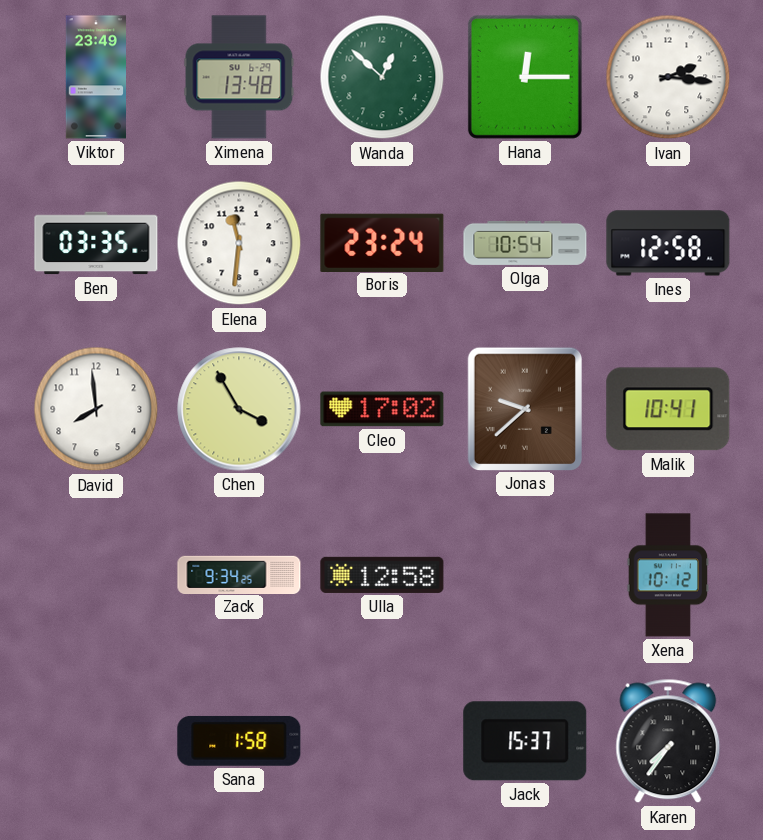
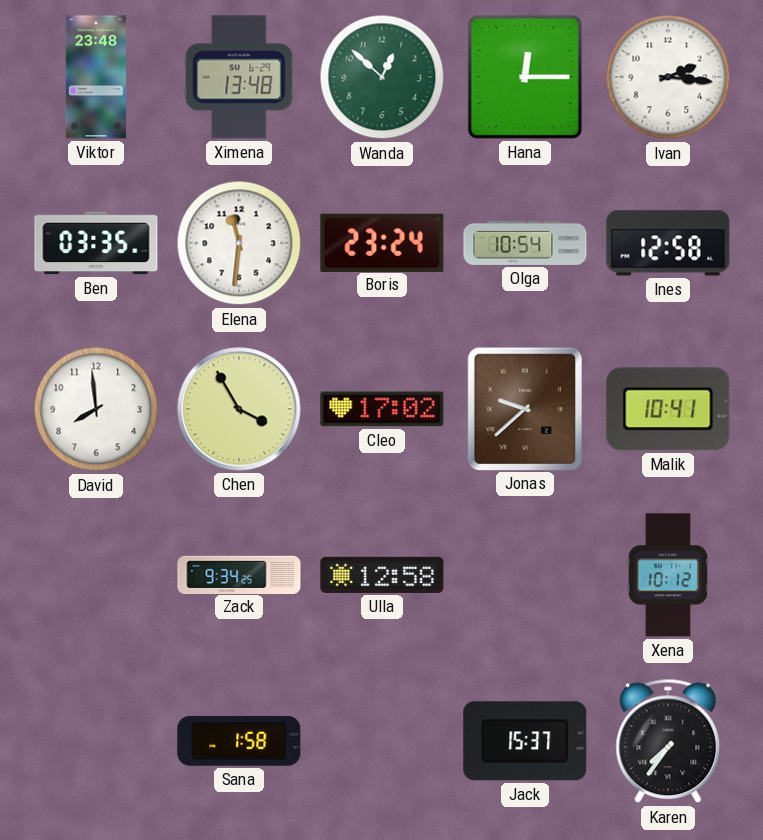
Viktor: 23:49 -> 23:48
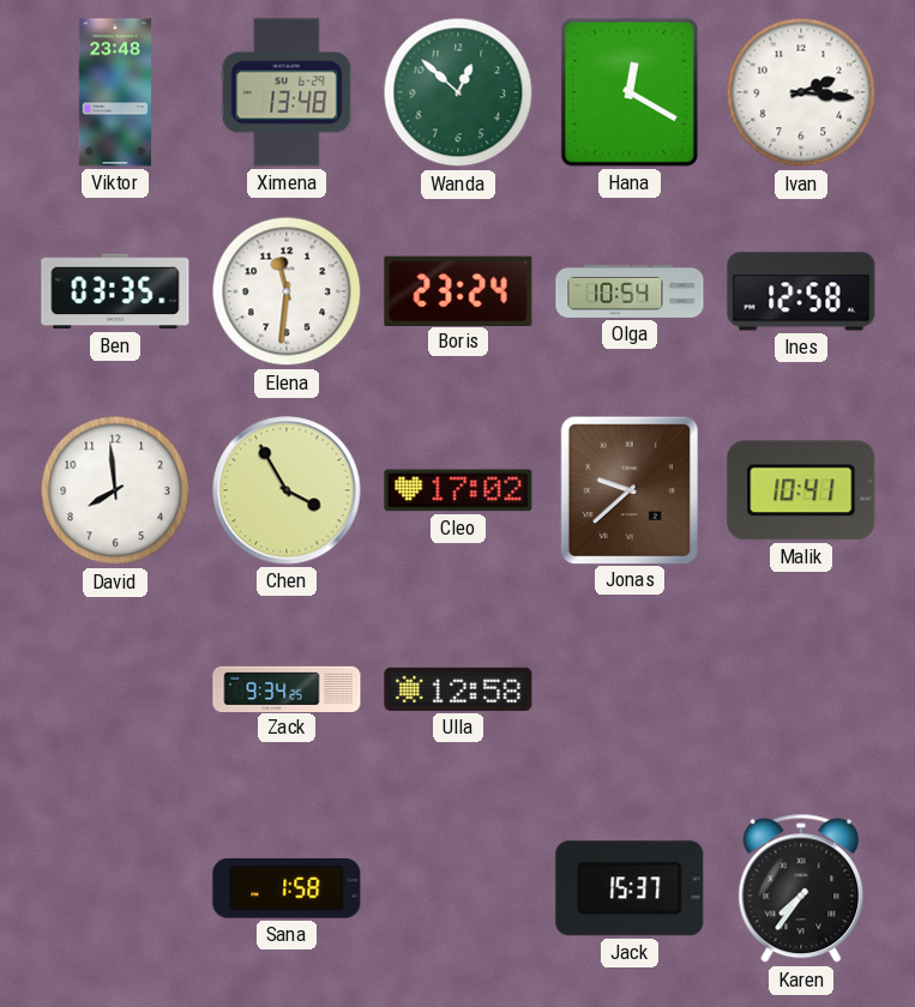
Hana: 12:15 -> 12:20
Xena: 10:12 -> none
